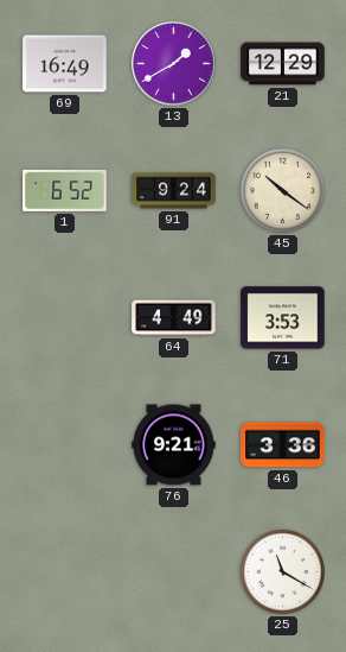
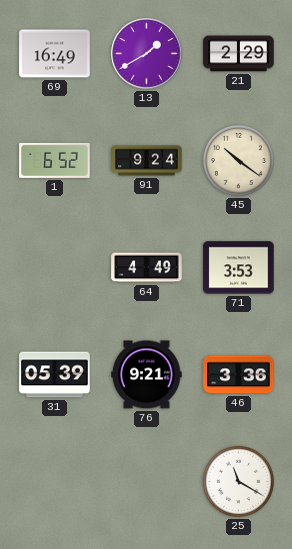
21: 12:29 -> 2:29
31: none -> 05:39
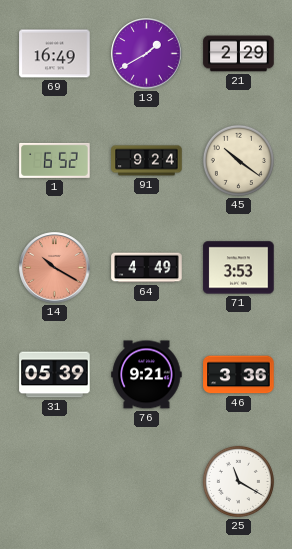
14: none -> 10:20
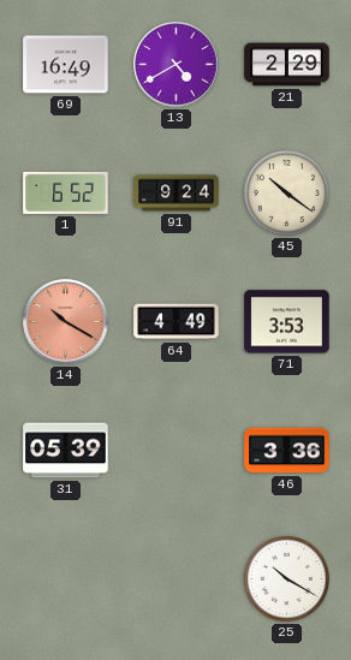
13: 1:40 -> 4:40
76: 9:21 -> none
25: 11:20 -> 10:20
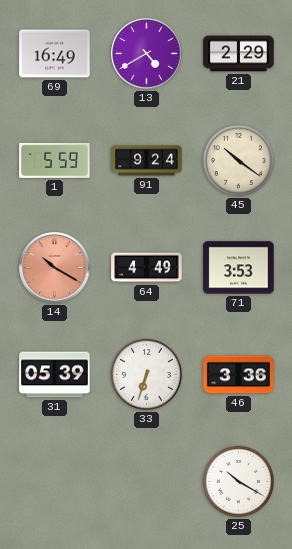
1: 6:52 -> 5:59
33: none -> 6:33
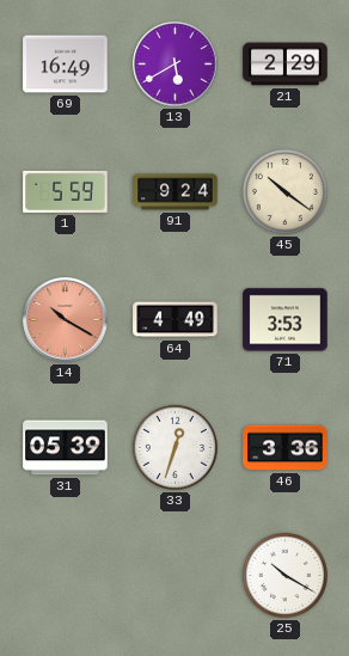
13: 4:40 -> 5:40
33: 6:33 -> 12:33
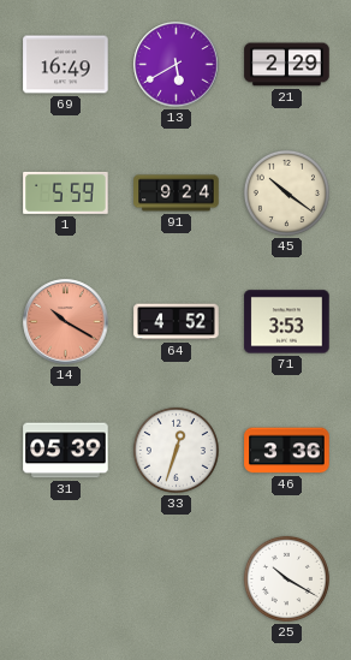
64: 4:49 -> 4:52
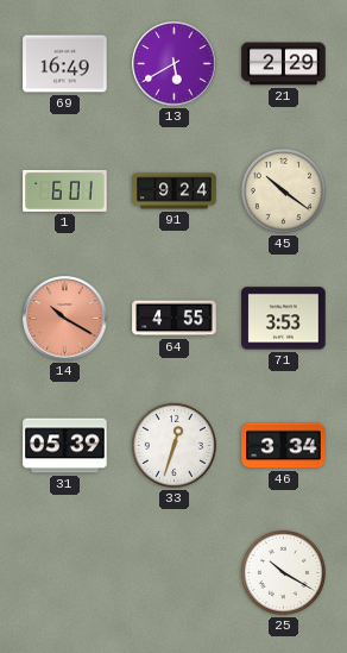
1: 5:59 -> 6:01
64: 4:52 -> 4:55
46: 3:36 -> 3:34
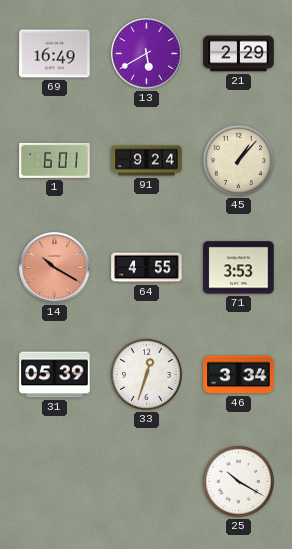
45: 10:21 -> 1:07
